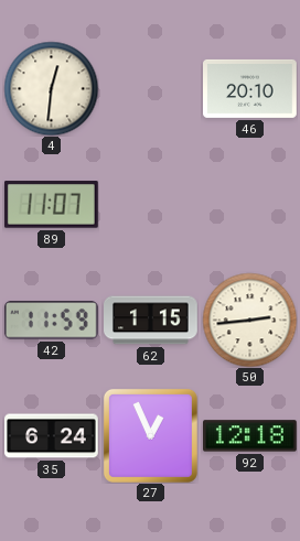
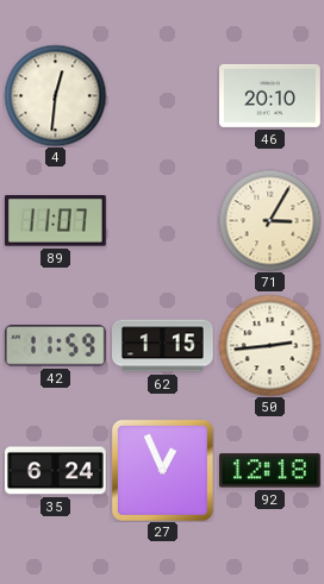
71: none -> 3:05
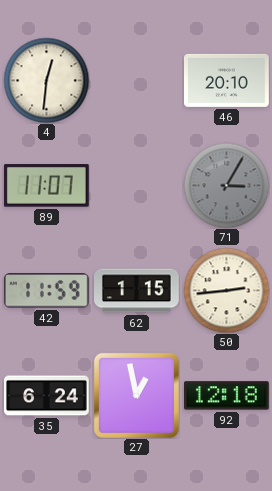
71 dial: cream -> grey
27: 12:56 -> 12:58
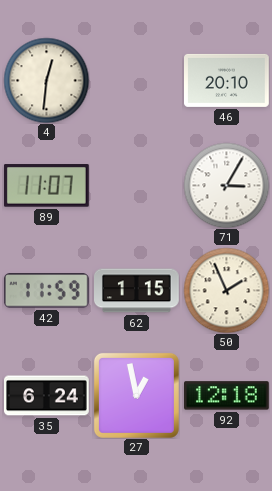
71 dial: grey -> white
50: 2:44 -> 1:56
